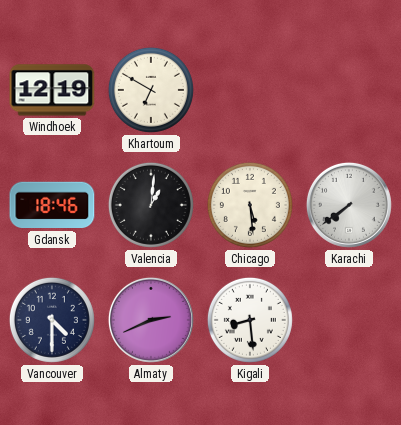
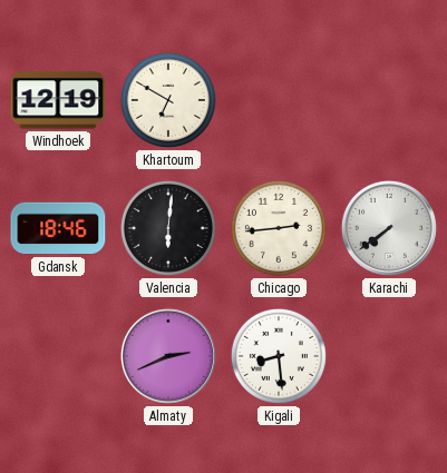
Valencia: 1:01 -> 6:01
Chicago: 5:29 -> 2:44
Vancouver: 4:30 -> none
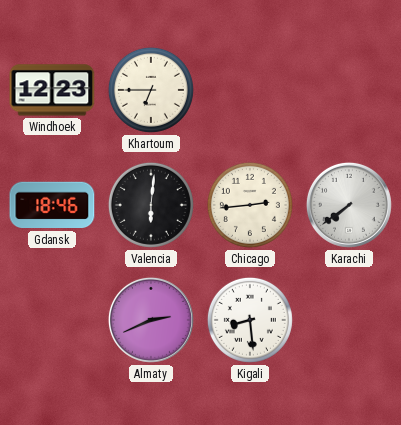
Windhoek: 12:19 -> 12:23
Khartoum: 6:50 -> 6:45
